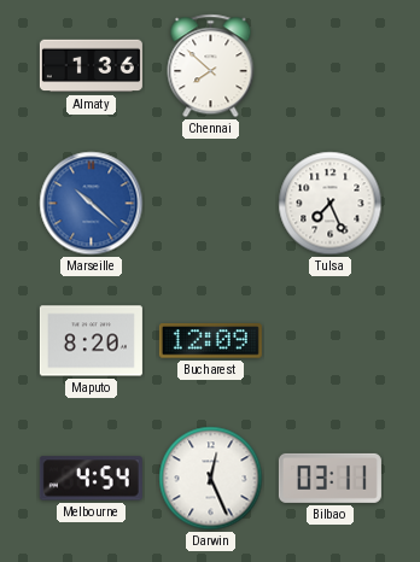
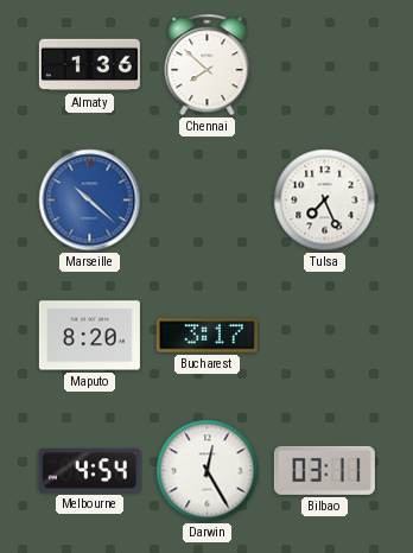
Bucharest: 12:09 -> 3:17
Darwin: 12:26 -> 12:25
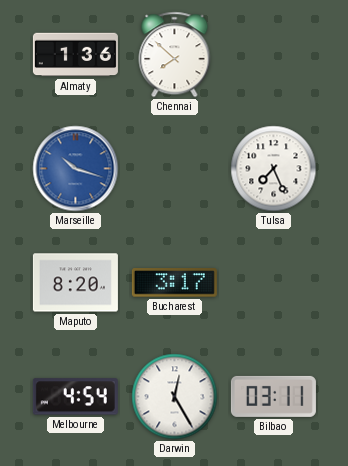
Marseille: 10:22 -> 10:18
